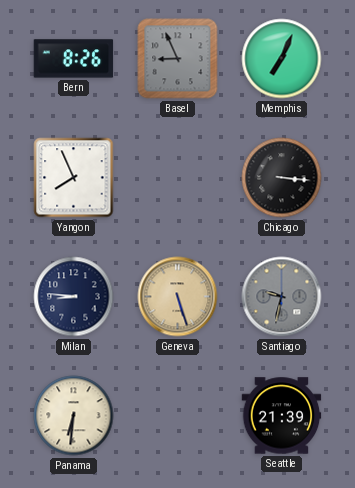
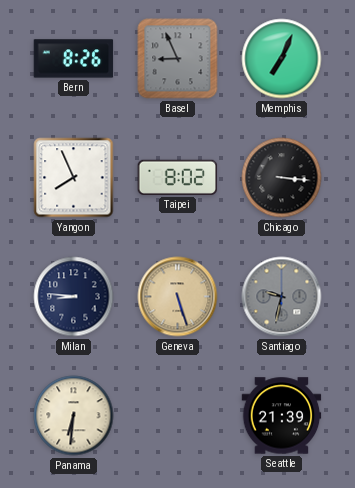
Taipei: none -> 8:02
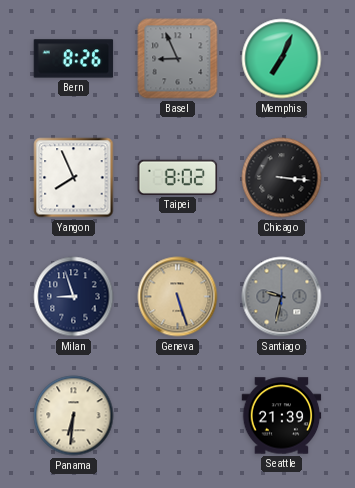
Milan: 8:46 -> 8:57
